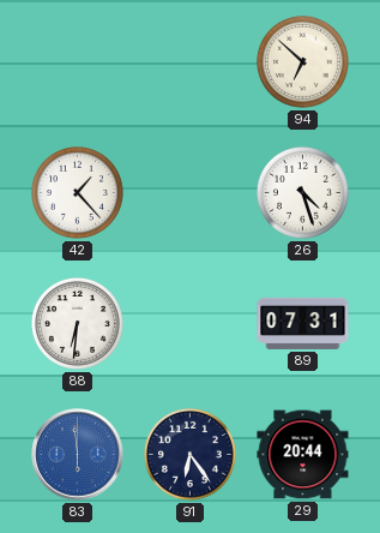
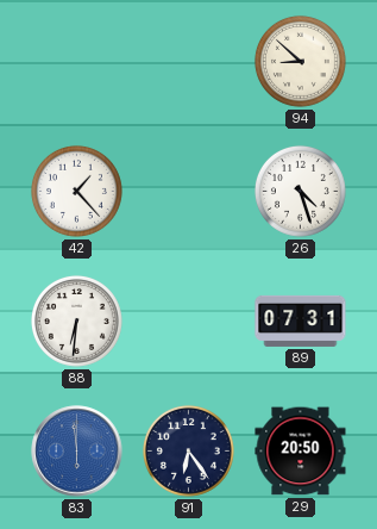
94: 6:52 -> 8:52
29: 20:44 -> 20:50
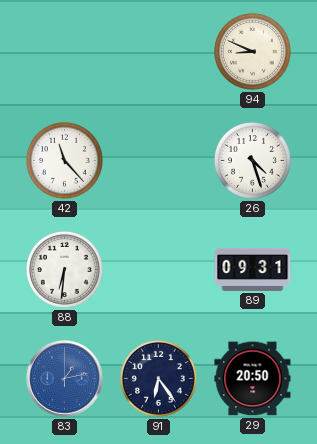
94: 8:52 -> 8:49
42: 1:23 -> 11:23
89: 07:31 -> 09:31
83: 5:59 -> 1:13
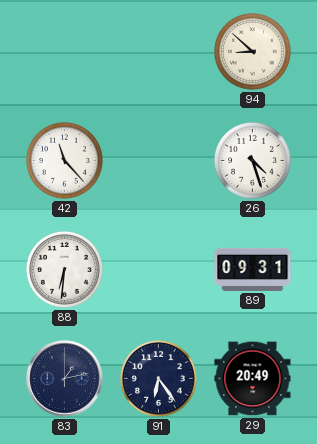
94: 8:49 -> 8:52
83 dial: blue -> navy
29: 20:50 -> 20:49
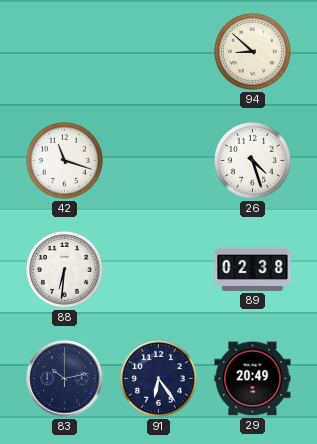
42: 11:23 -> 11:18
89: 09:31 -> 02:38
83: 1:13 -> 10:13
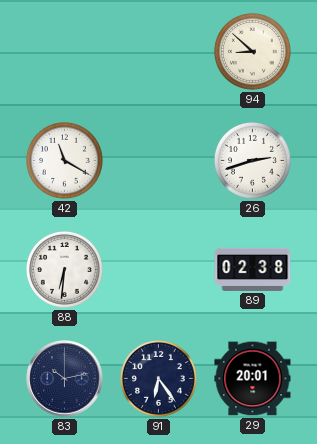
42: 11:18 -> 11:20
26: 4:27 -> 2:42
29: 20:49 -> 20:01
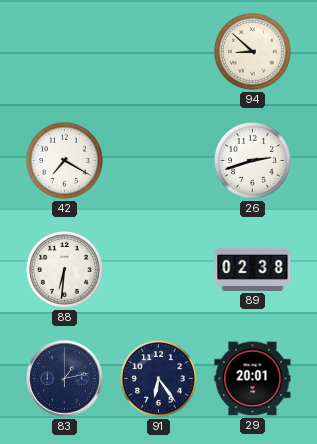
42: 11:20 -> 7:20
83: 10:13 -> 1:13
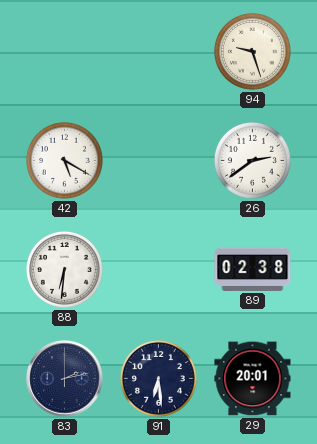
94: 8:52 -> 9:27
42: 7:20 -> 5:20
26: 2:42 -> 2:39
83: 1:13 -> 2:13
91: 6:24 -> 6:29
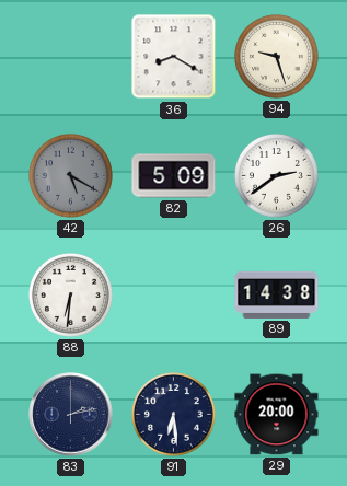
36: none -> 8:20
42 dial: white -> grey
82: none -> 5:09
89: 02:38 -> 14:38
29: 20:01 -> 20:00
